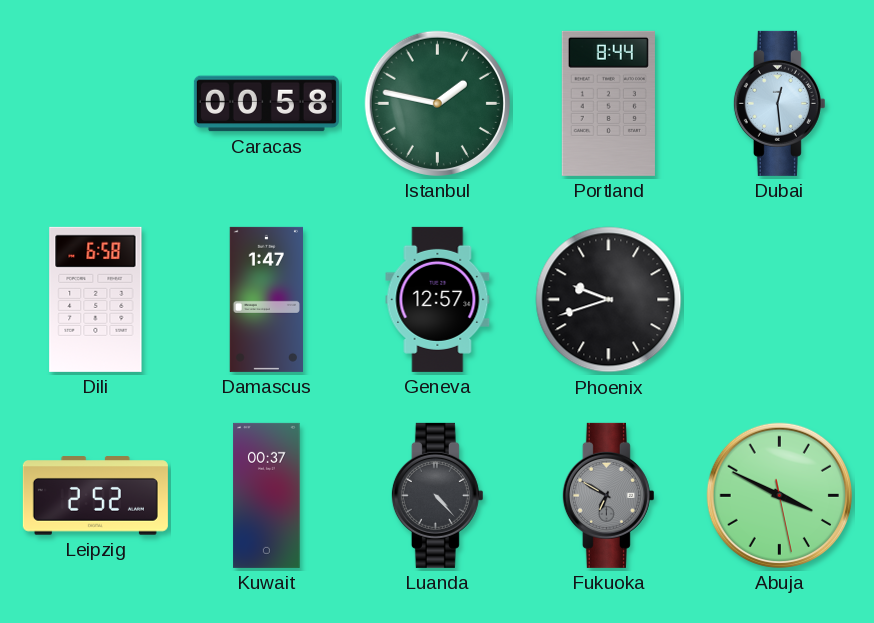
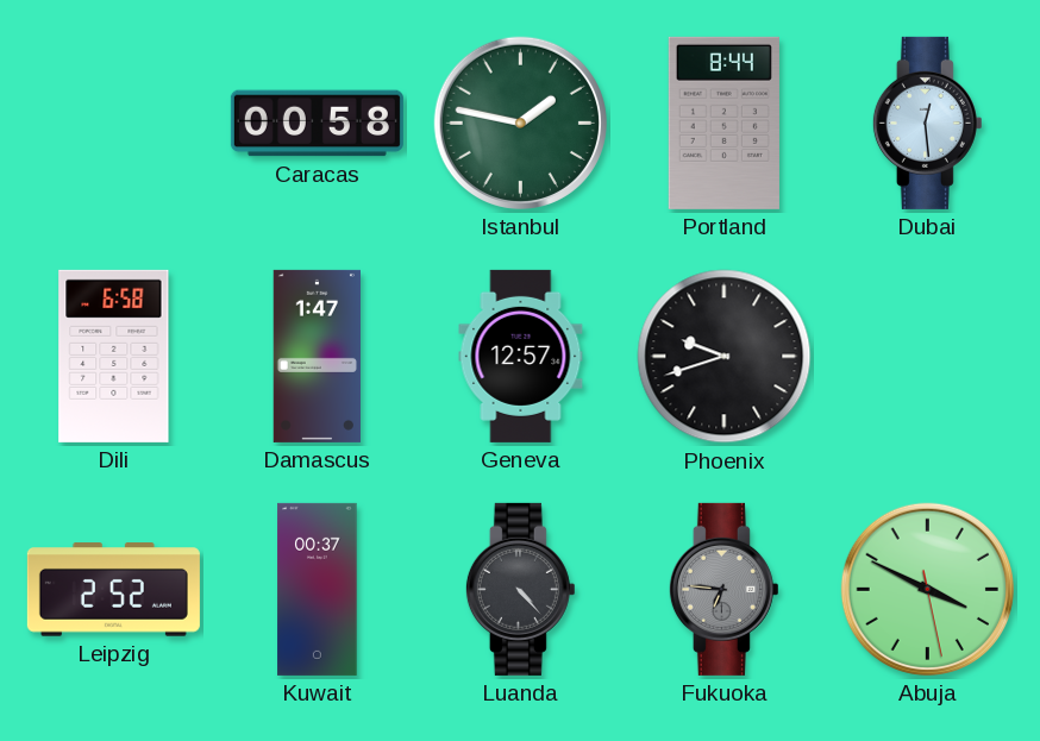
Fukuoka: 6:50 -> 6:46
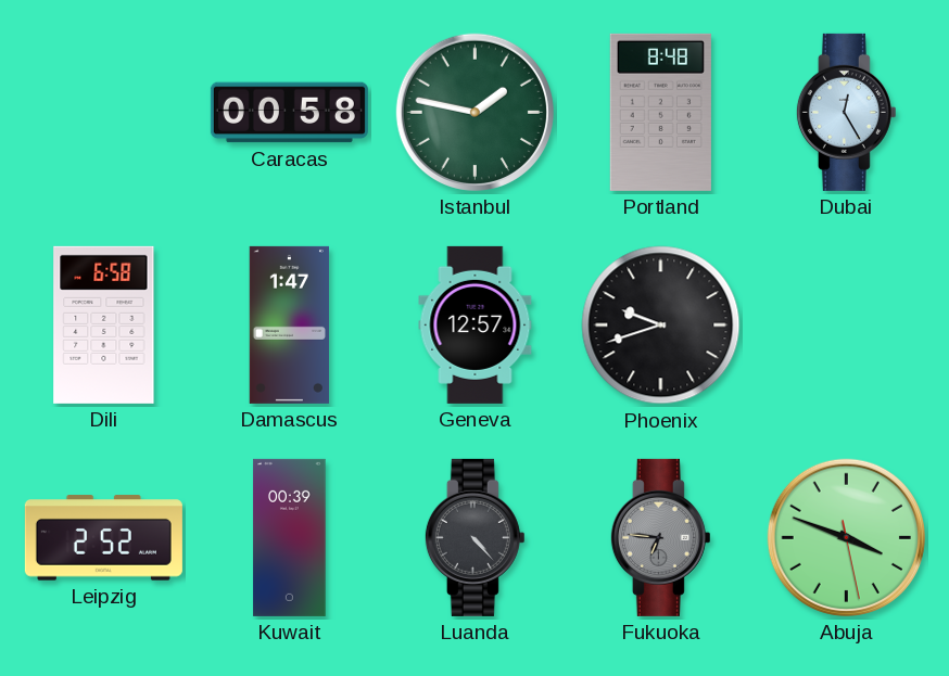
Portland: 8:44 -> 8:48
Dubai: 12:29 -> 12:25
Kuwait: 00:37 -> 00:39
Abuja: 3:49 -> 3:48
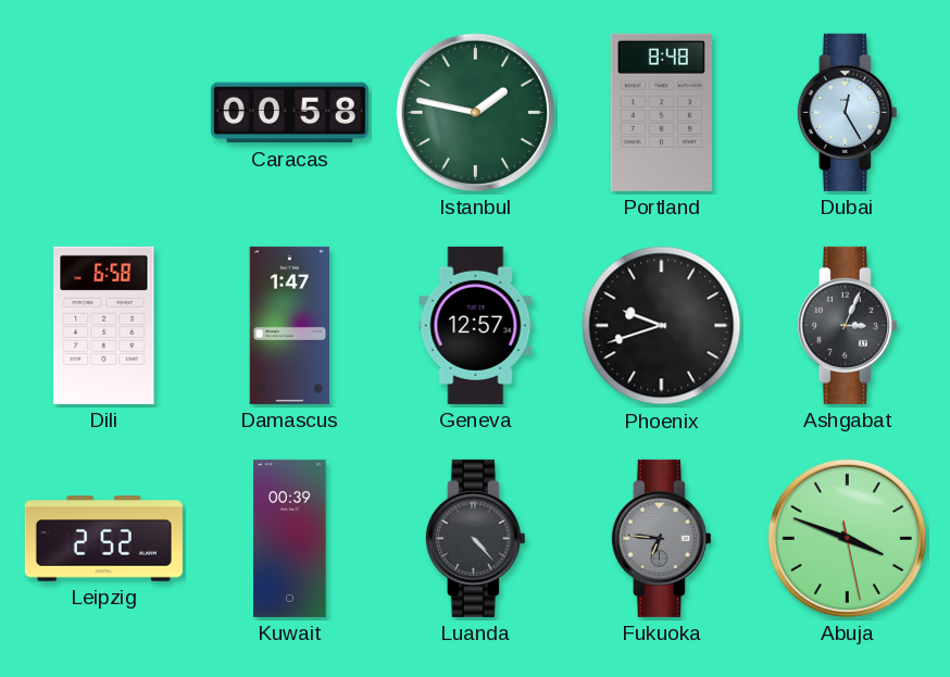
Ashgabat: none -> 3:04
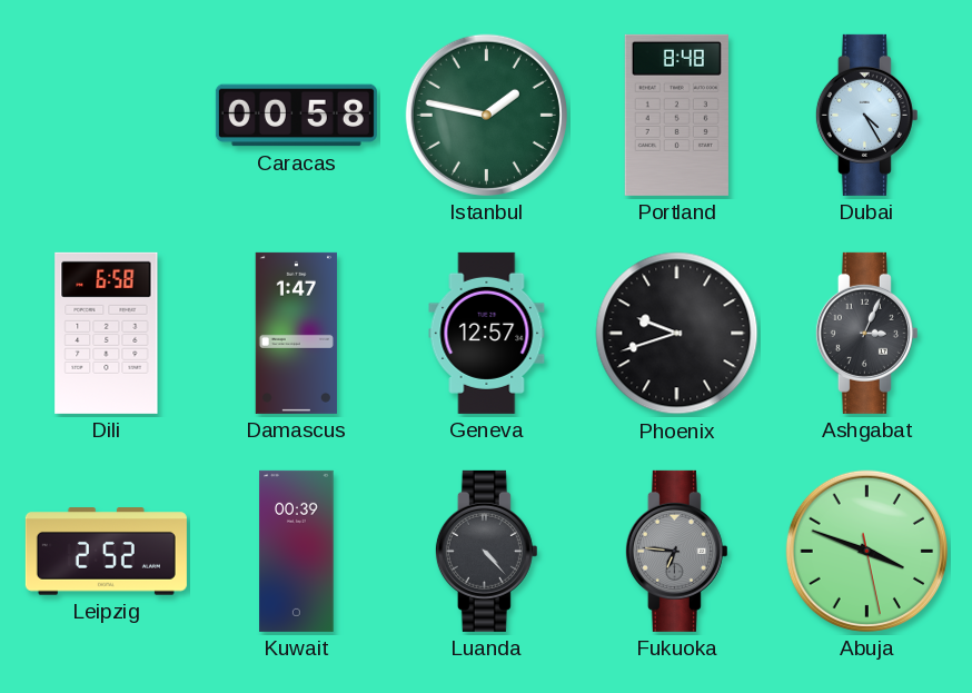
Dubai: 12:25 -> 4:25
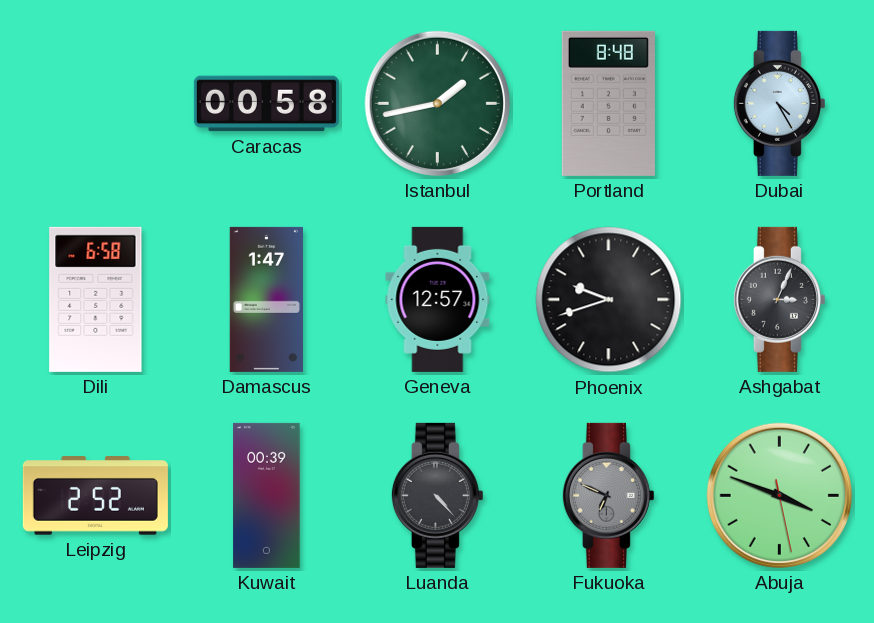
Istanbul: 1:47 -> 1:43
Fukuoka: 6:46 -> 6:49
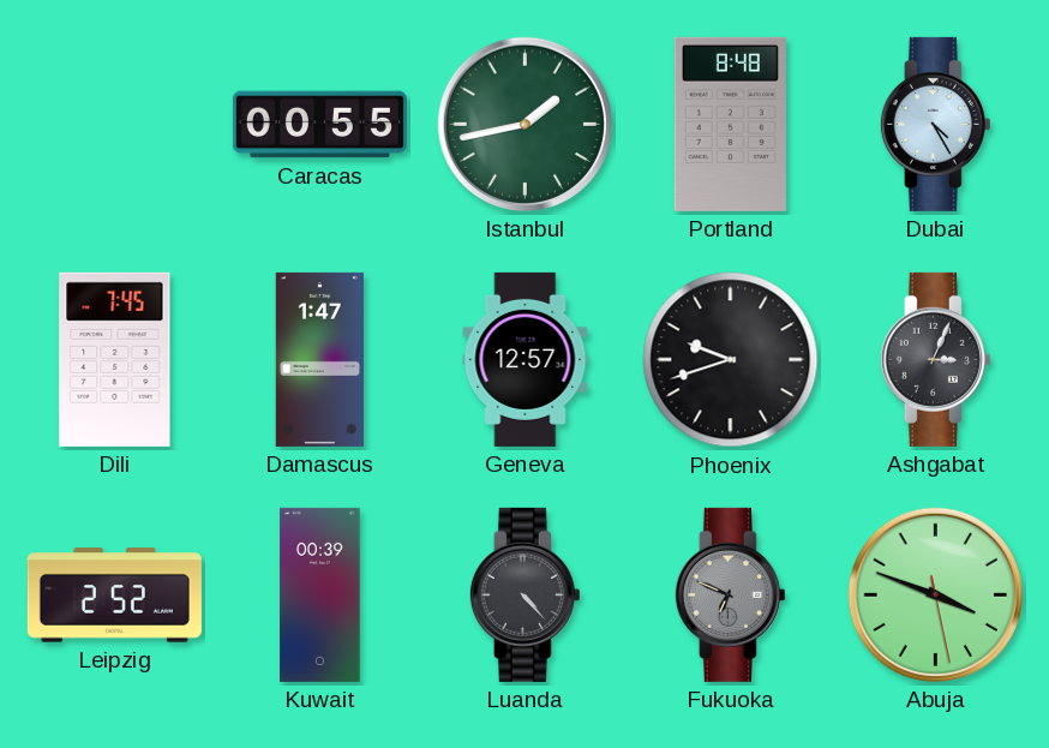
Caracas: 00:58 -> 00:55
Dili: 6:58 -> 7:45
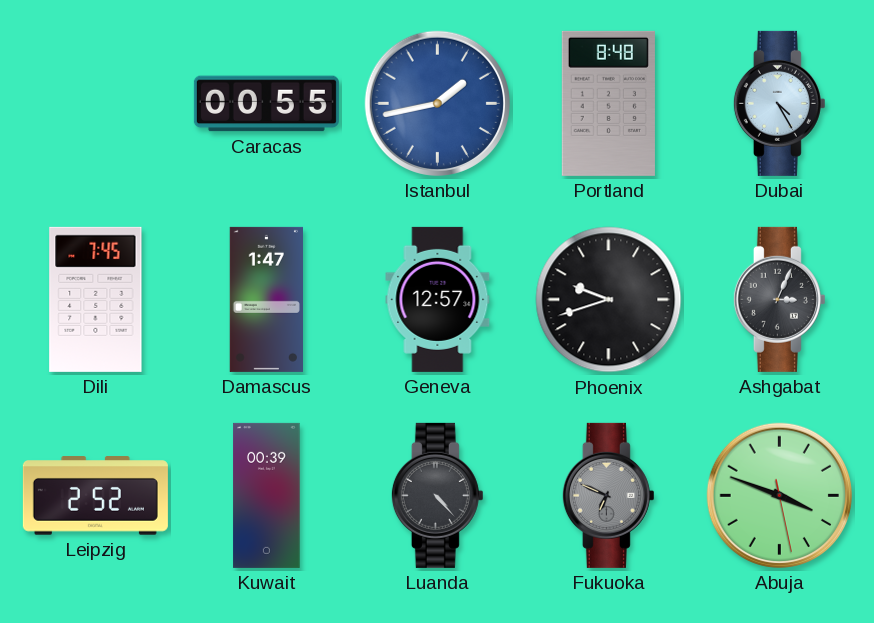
Istanbul dial: green -> blue
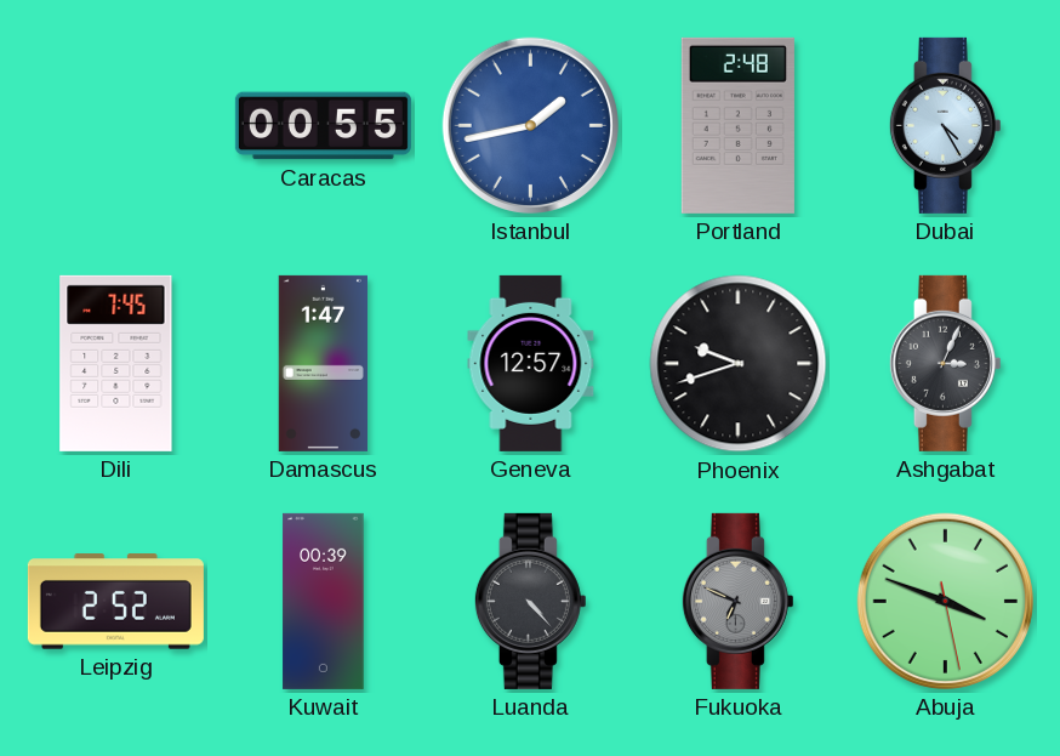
Portland: 8:48 -> 2:48
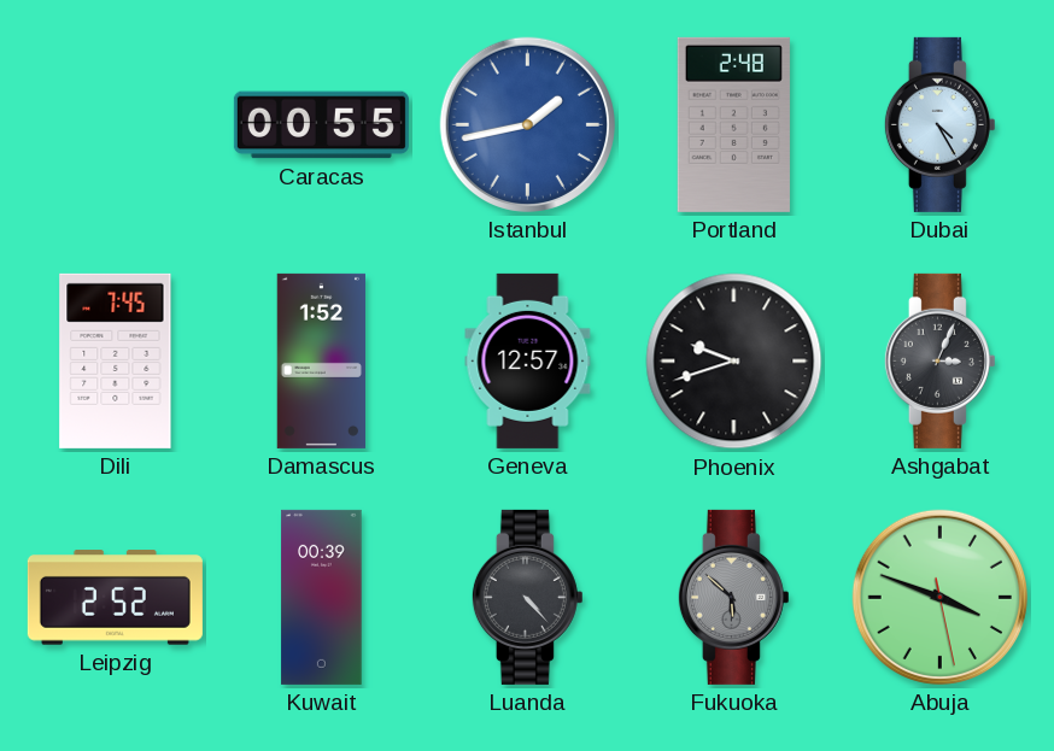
Damascus: 1:47 -> 1:52
Fukuoka: 6:49 -> 5:52
